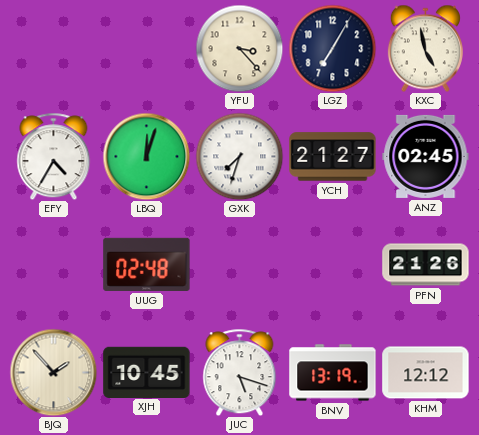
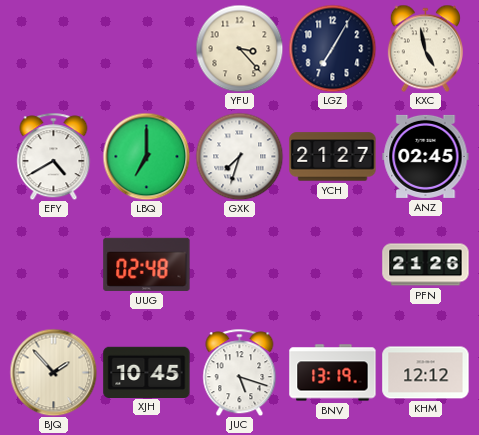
EFY: 4:35 -> 4:40
LBQ: 12:03 -> 7:00
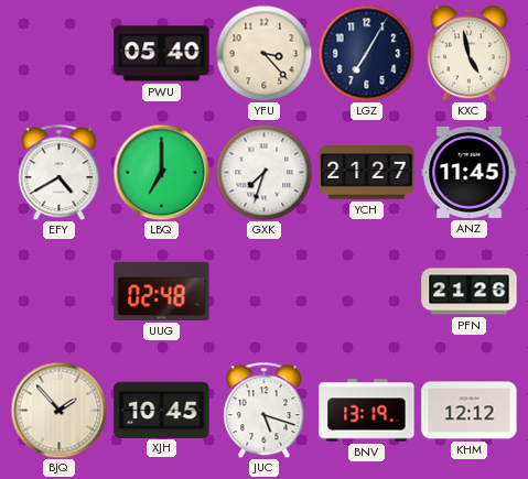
PWU: none -> 05:40
ANZ: 02:45 -> 11:45
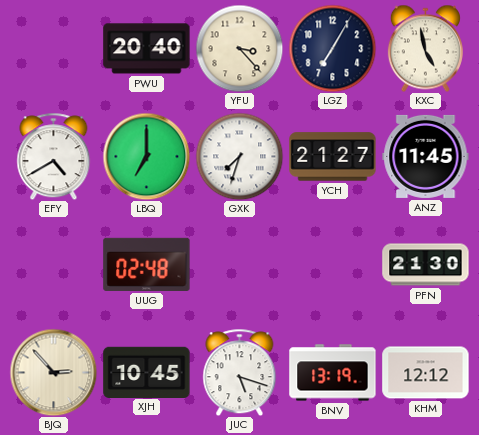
PWU: 05:40 -> 20:40
PFN: 21:26 -> 21:30
BJQ: 1:53 -> 2:53
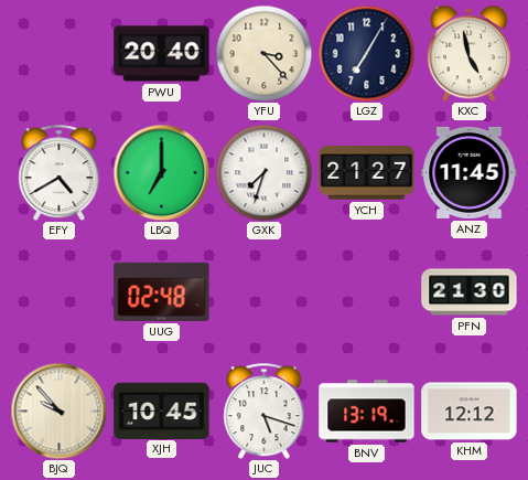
BJQ: 2:53 -> 9:53
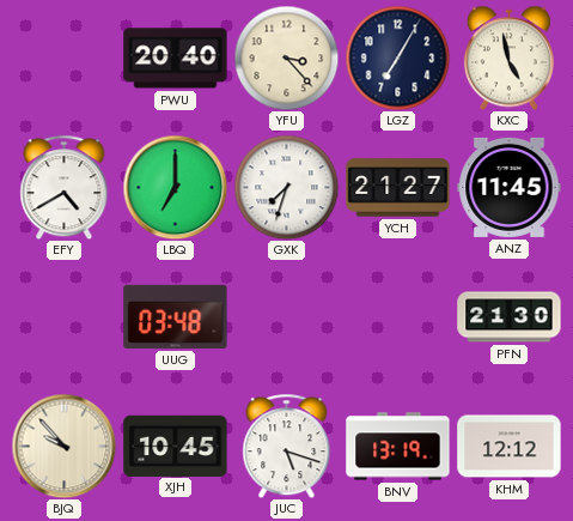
UUG: 02:48 -> 03:48
